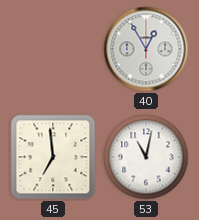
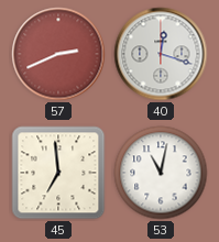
57: none -> 2:41
40: 12:55 -> 12:18
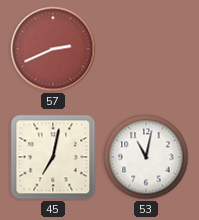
40: 12:18 -> none
45: 6:59 -> 7:02
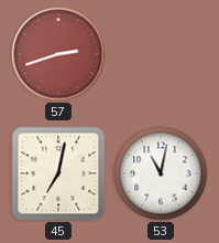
57: 2:41 -> 2:42
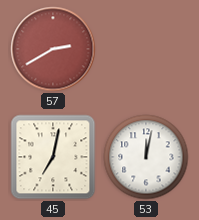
57: 2:42 -> 2:40
53: 11:02 -> 12:02
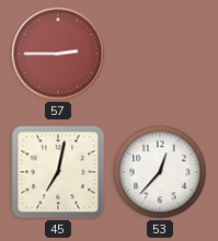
57: 2:40 -> 2:45
53: 12:02 -> 12:37
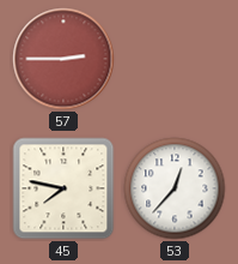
45: 7:02 -> 7:47
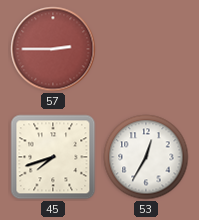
45: 7:47 -> 7:42
53: 12:37 -> 12:35
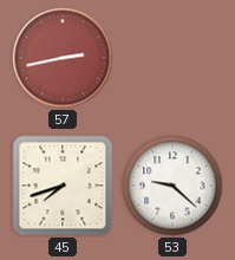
57: 2:45 -> 2:43
53: 12:35 -> 9:22
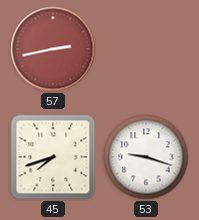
53: 9:22 -> 9:18
